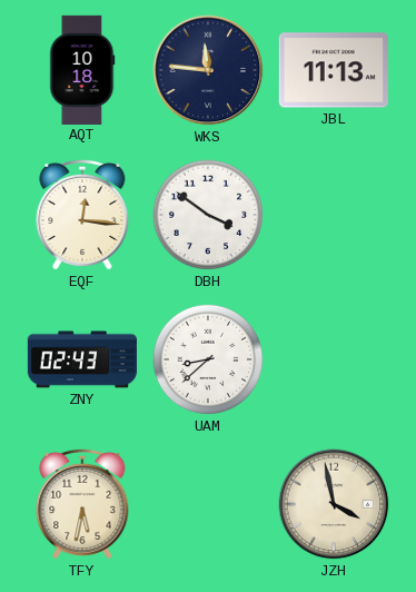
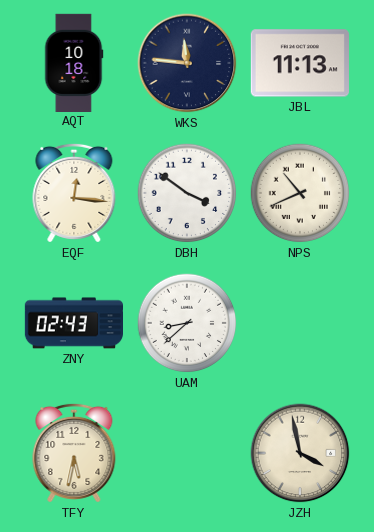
NPS: none -> 10:41
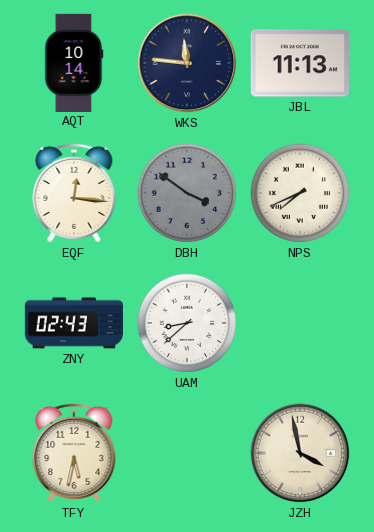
AQT: 10:18 -> 10:14
DBH dial: white -> grey
NPS: 10:41 -> 7:41
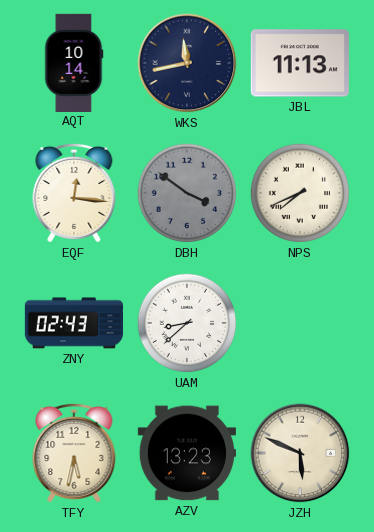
WKS: 11:46 -> 11:43
AZV: none -> 13:23
JZH: 3:58 -> 5:49
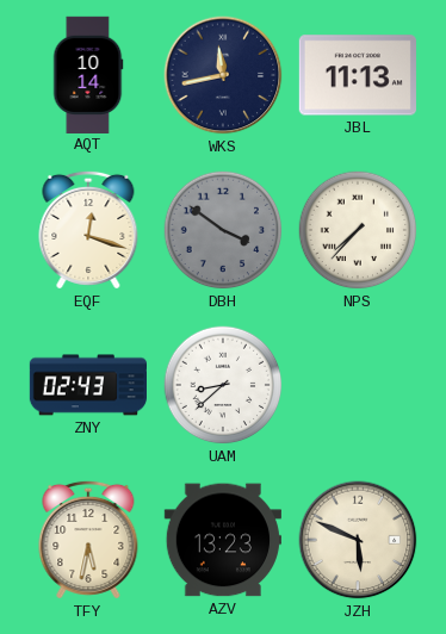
EQF: 12:16 -> 12:18
NPS: 7:41 -> 7:37
